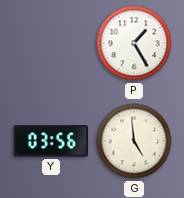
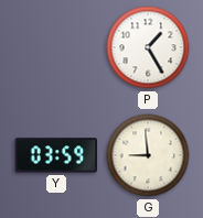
Y: 03:56 -> 03:59
G: 4:59 -> 8:59
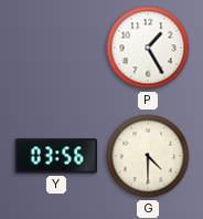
Y: 03:59 -> 03:56
G: 8:59 -> 4:30
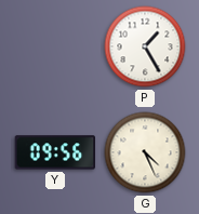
Y: 03:56 -> 09:56
G: 4:30 -> 4:26
